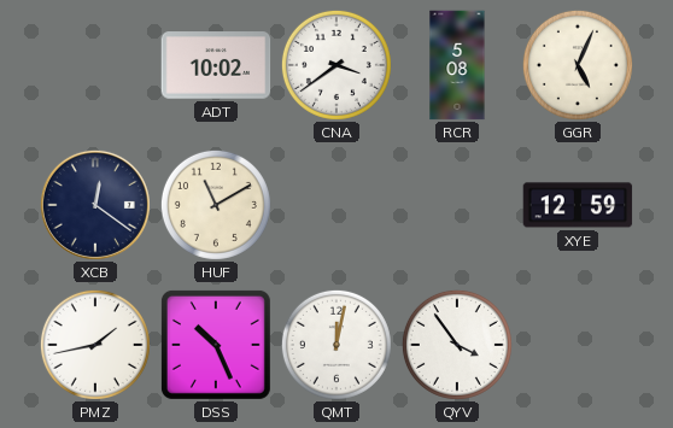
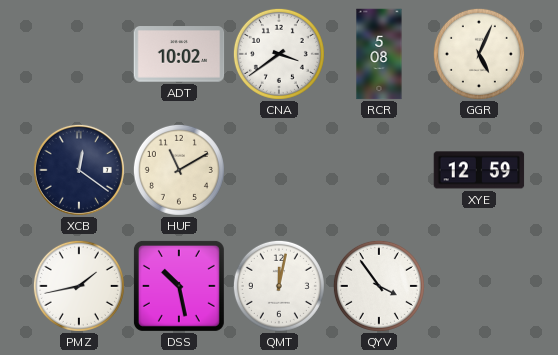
DSS: 10:26 -> 10:28
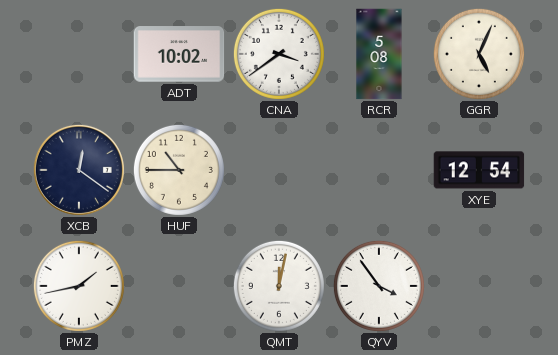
HUF: 11:10 -> 10:45
XYE: 12:59 -> 12:54
DSS: 10:28 -> none
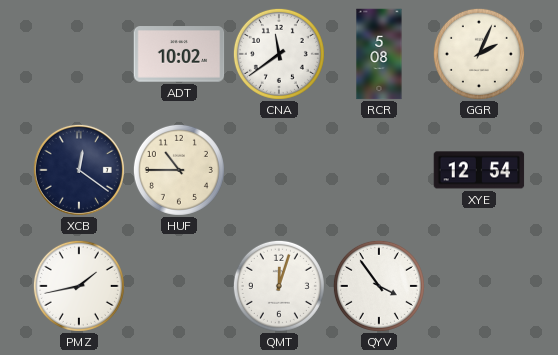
CNA: 3:39 -> 11:39
GGR: 5:04 -> 2:04
QMT: 12:02 -> 12:03
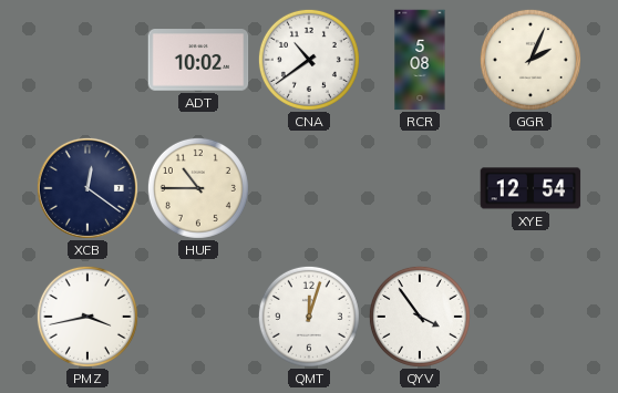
CNA: 11:39 -> 10:39
PMZ: 1:43 -> 3:43
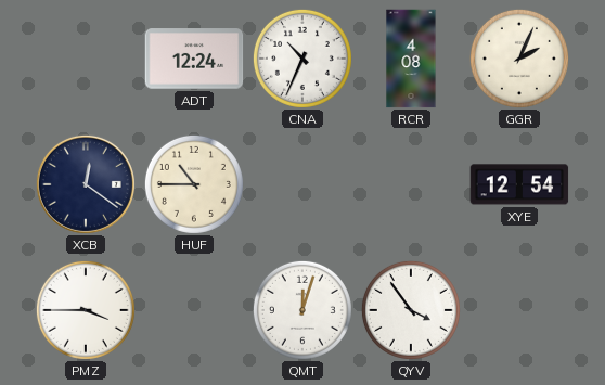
ADT: 10:02 -> 12:24
CNA: 10:39 -> 10:34
RCR: 5:08 -> 4:08
PMZ: 3:43 -> 3:45
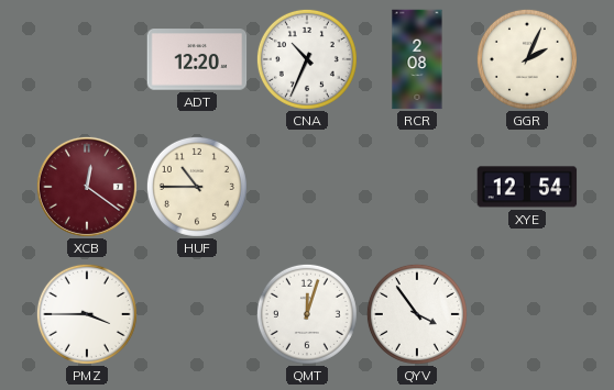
ADT: 12:24 -> 12:20
RCR: 4:08 -> 2:08
XCB dial: navy -> burgundy
